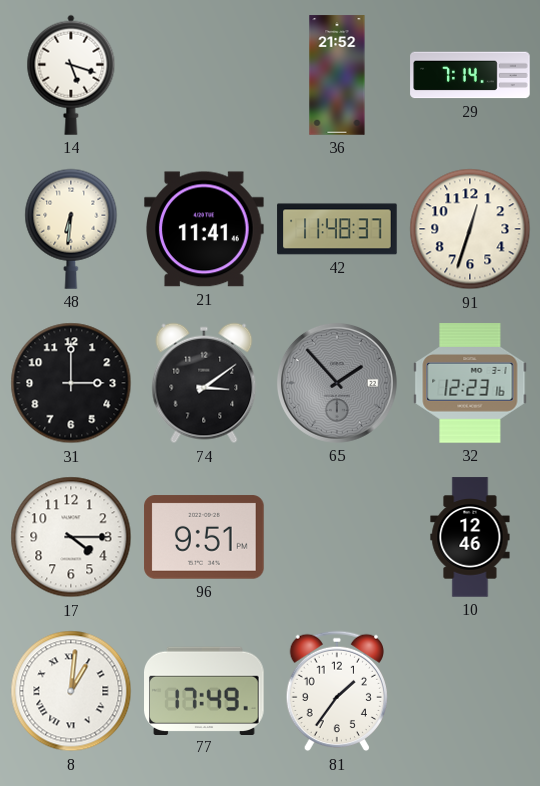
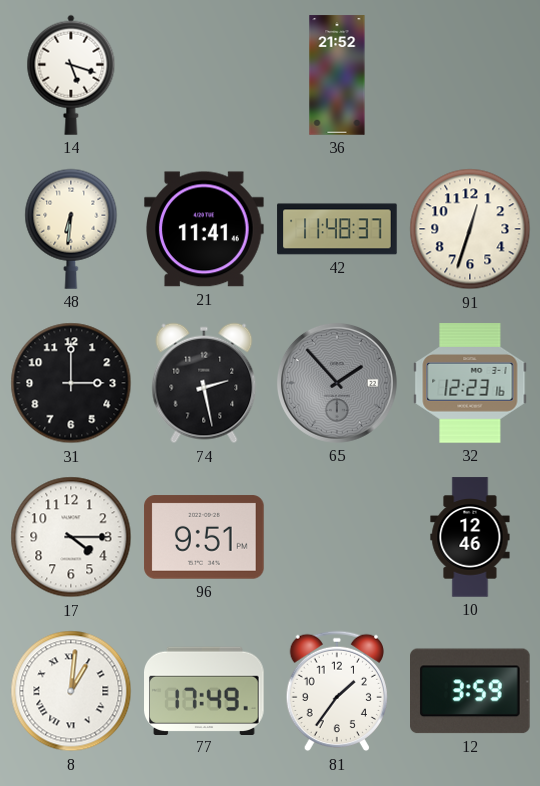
29: 7:14 -> none
74: 3:09 -> 2:28
12: none -> 3:59
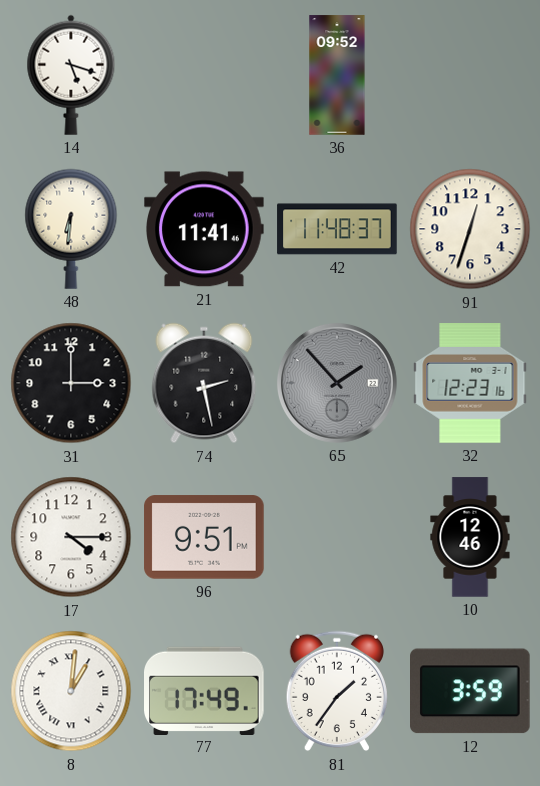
36: 21:52 -> 09:52
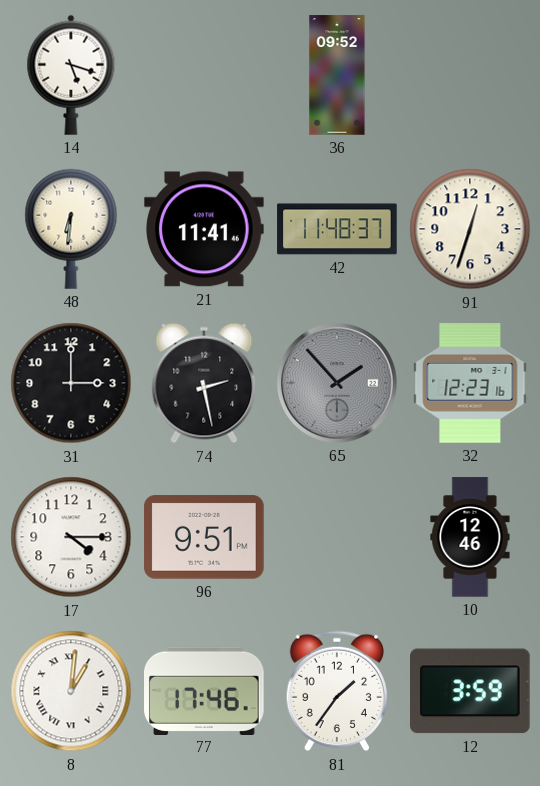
77: 17:49 -> 17:46
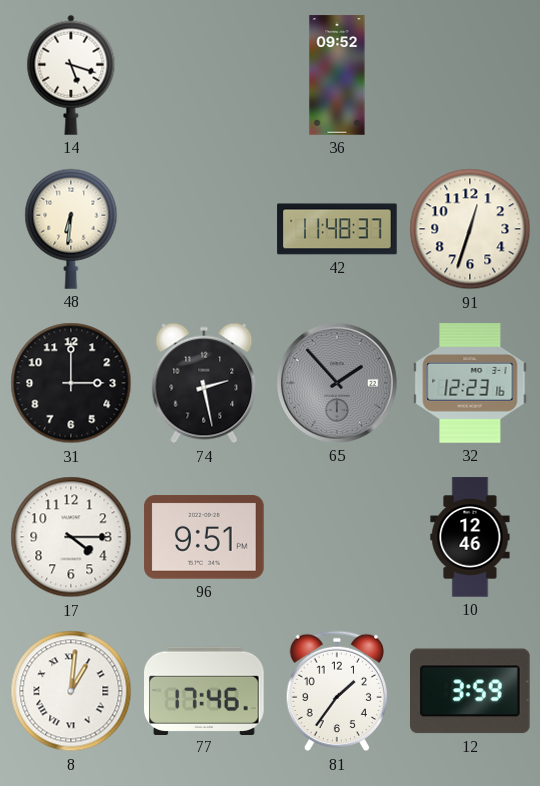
21: 11:41 -> none
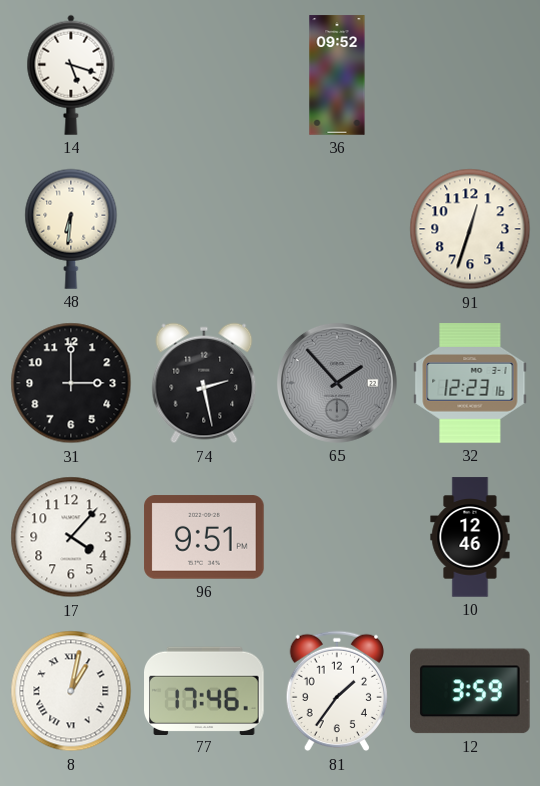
42: 11:48 -> none
17: 4:15 -> 4:07
8: 1:01 -> 1:02
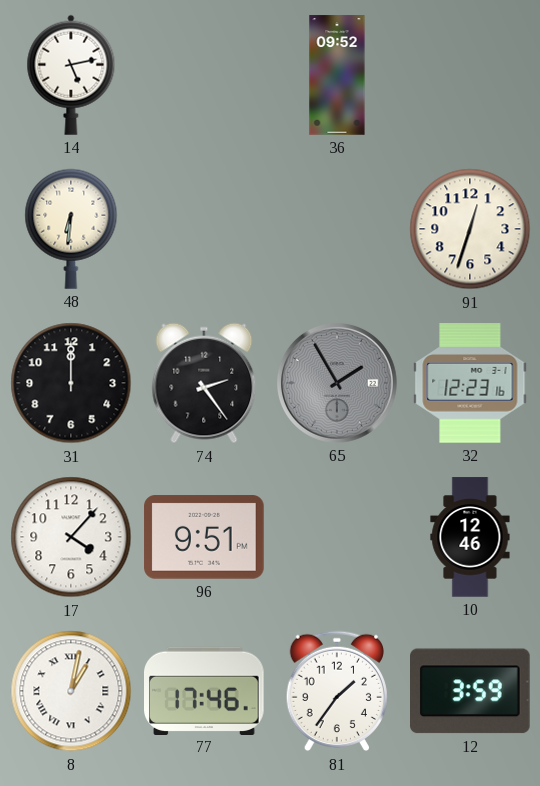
14: 5:18 -> 5:13
31: 3:00 -> 12:00
74: 2:28 -> 2:24
65: 1:53 -> 1:55
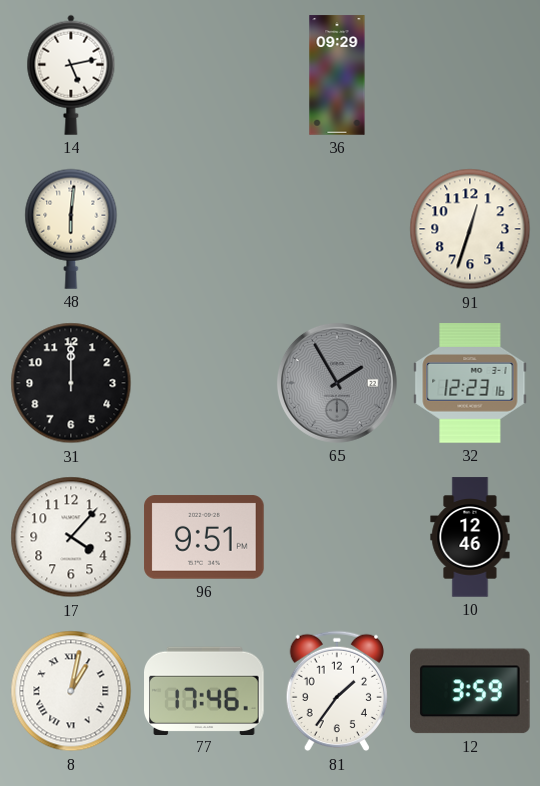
36: 09:52 -> 09:29
48: 6:31 -> 6:01
74: 2:24 -> none
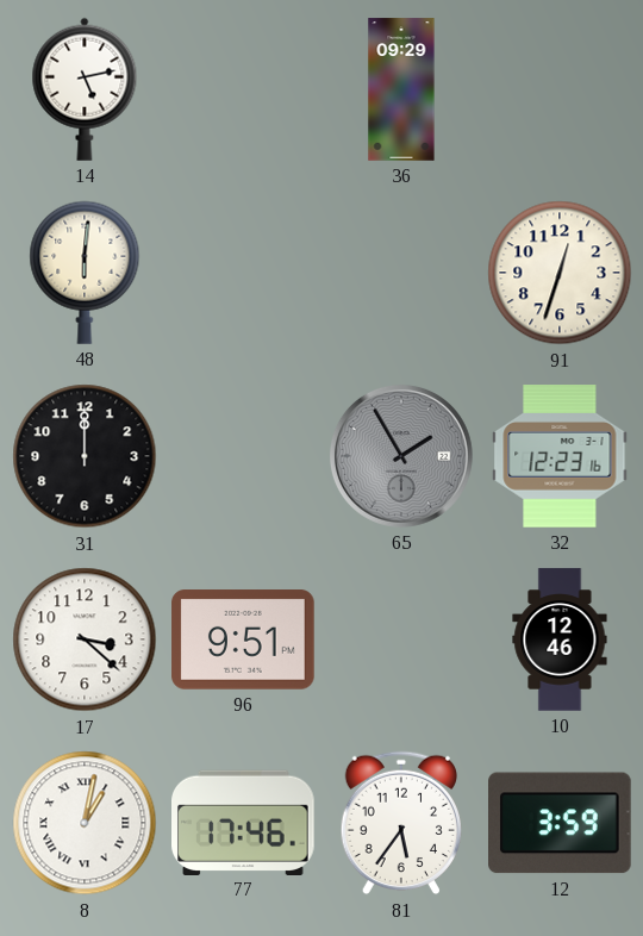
17: 4:07 -> 3:22
81: 1:36 -> 5:36
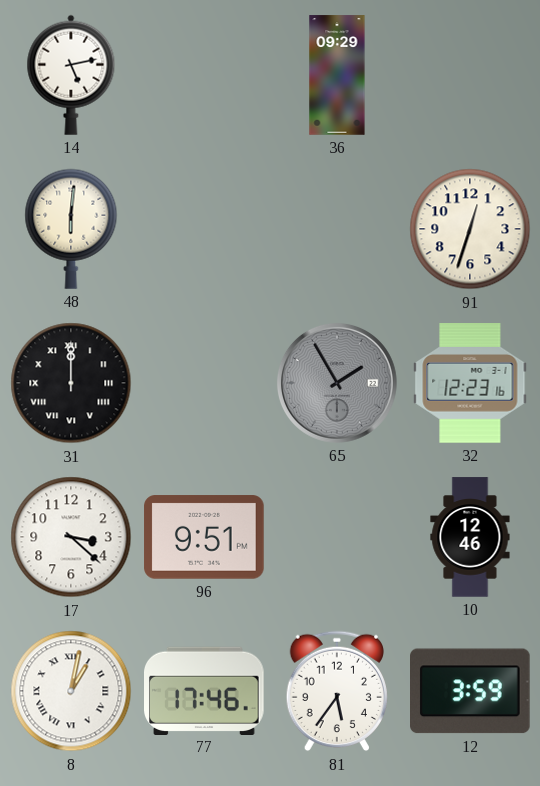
31 numerals: Arabic -> Roman
